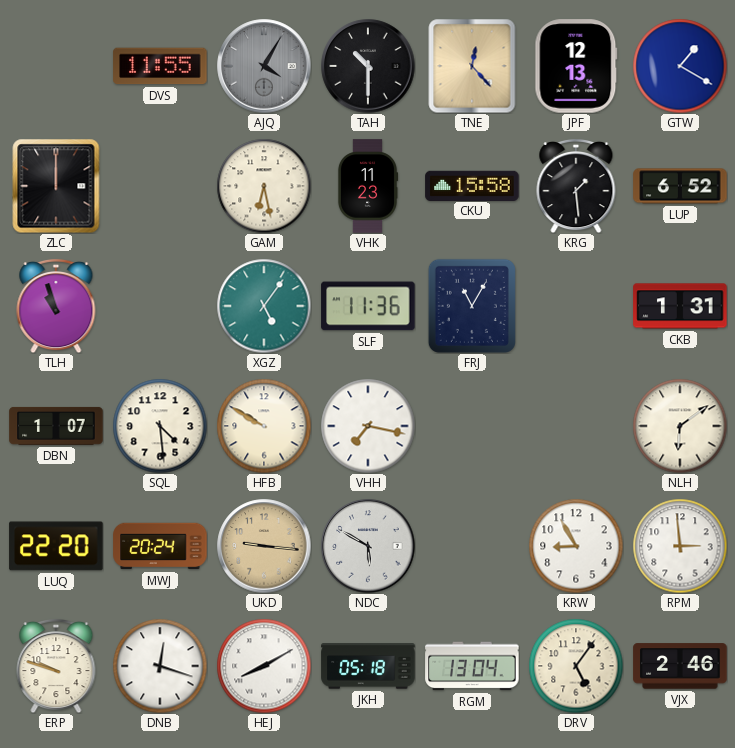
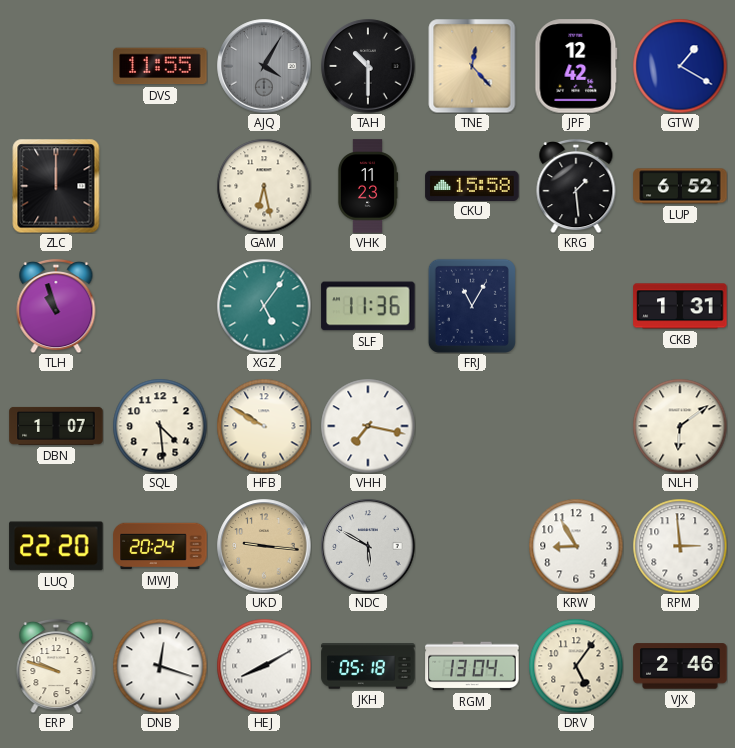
JPF: 12:13 -> 12:42
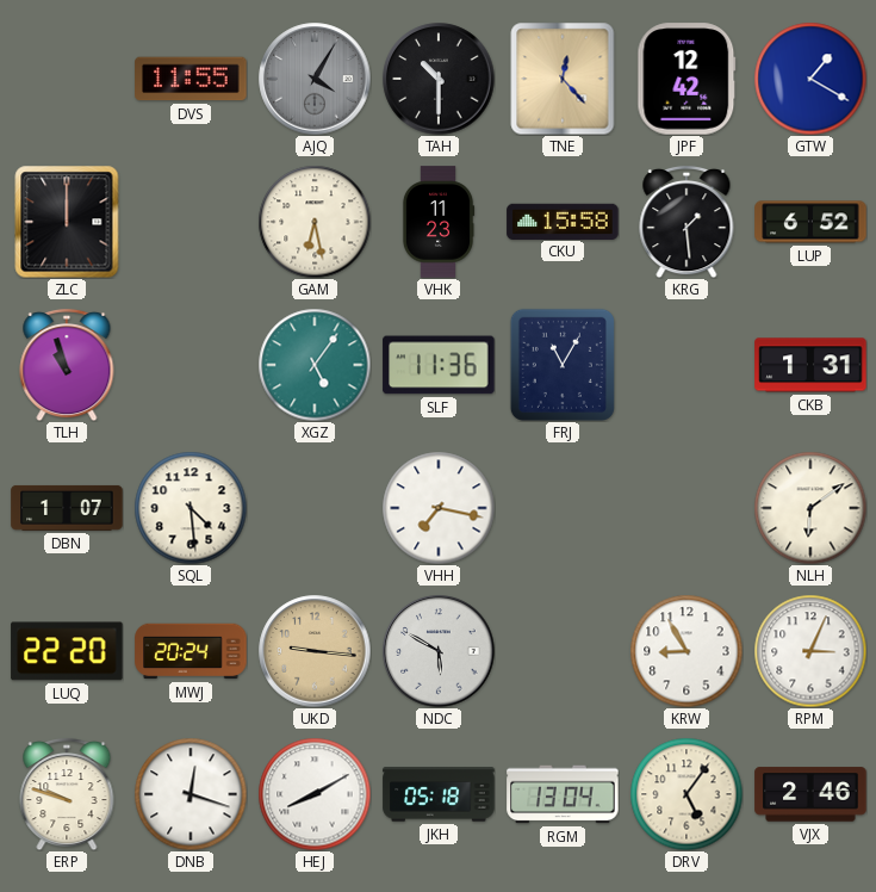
HFB: 9:50 -> none
RPM: 2:59 -> 3:04
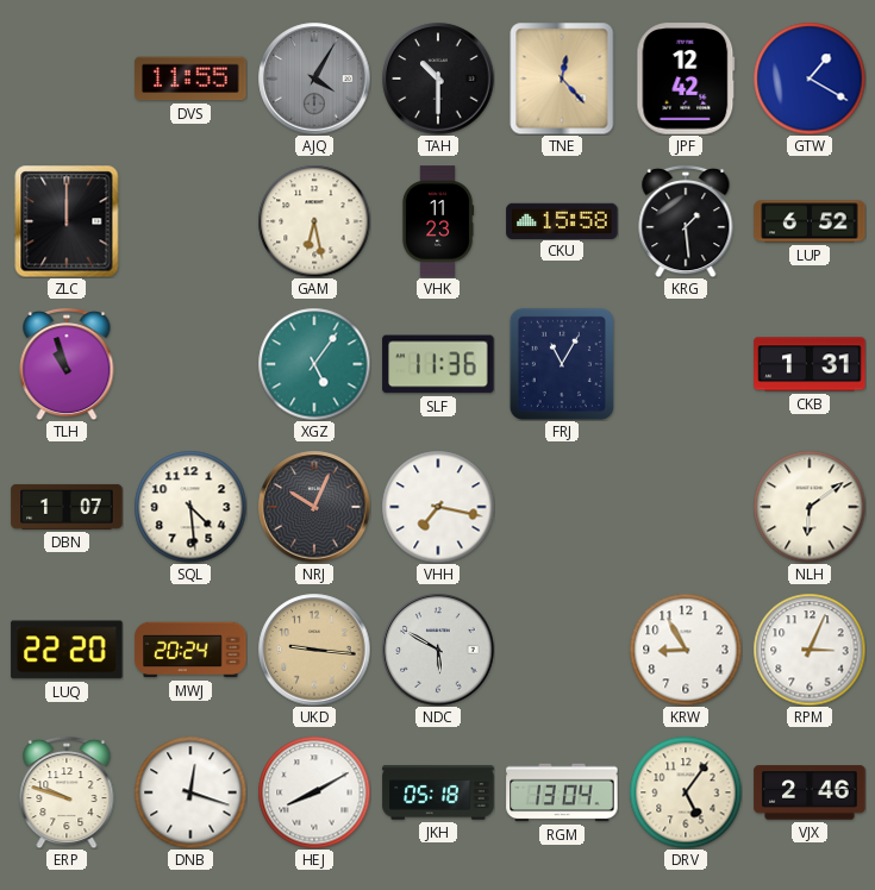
NRJ: none -> 10:04
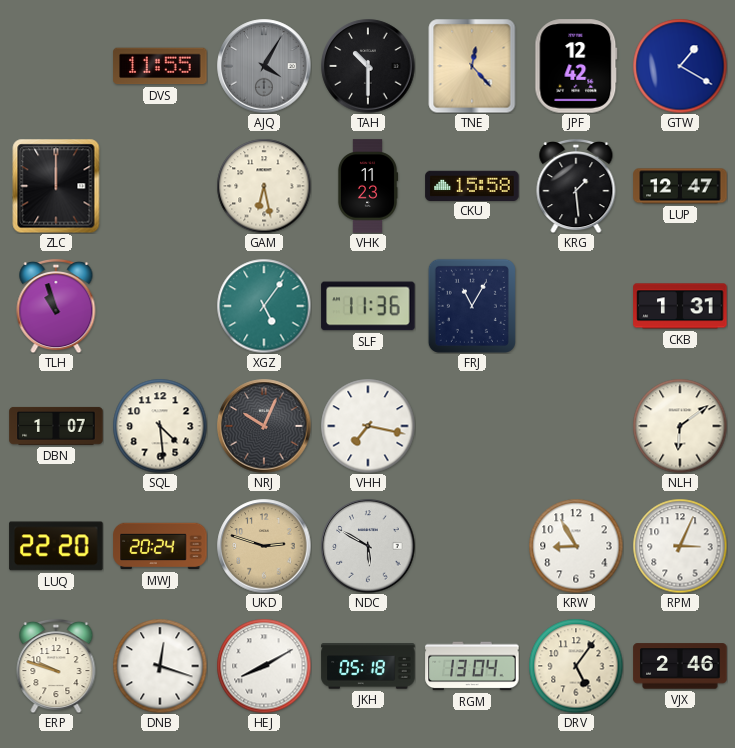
LUP: 6:52 -> 12:47
UKD: 9:16 -> 2:48
